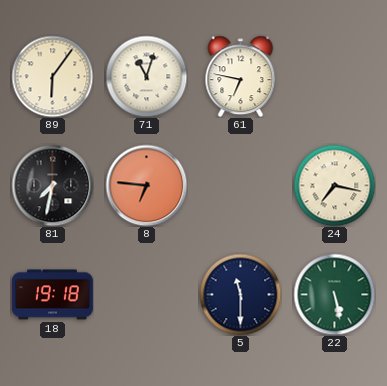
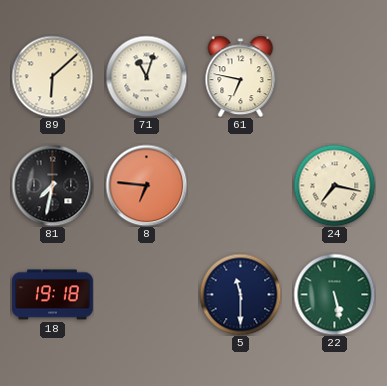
89: 6:06 -> 6:08
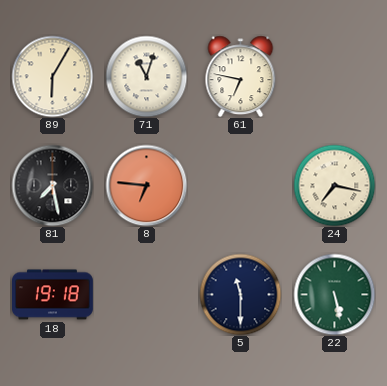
89: 6:08 -> 6:05
81: 7:32 -> 7:28
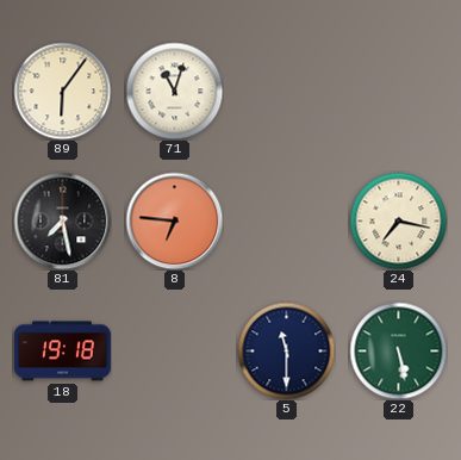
89: 6:05 -> 6:06
61: 6:47 -> none
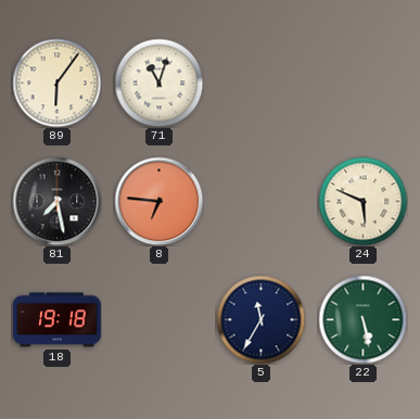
24: 7:17 -> 5:49
5: 11:30 -> 11:35
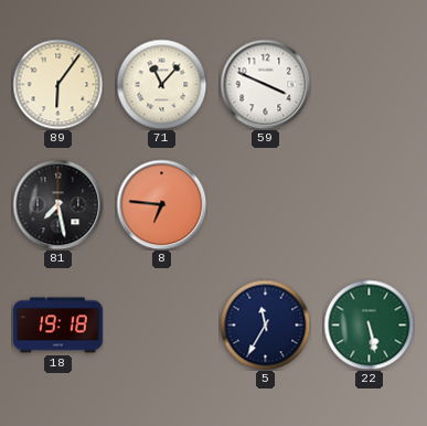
71: 11:03 -> 11:07
59: none -> 3:49
24: 5:49 -> none
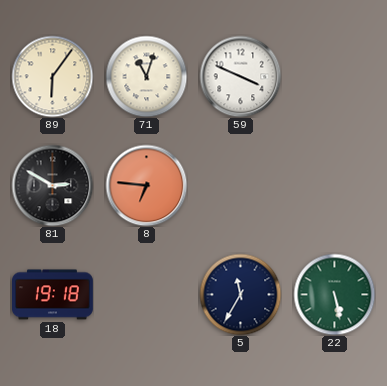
71: 11:07 -> 11:03
81: 7:28 -> 2:50
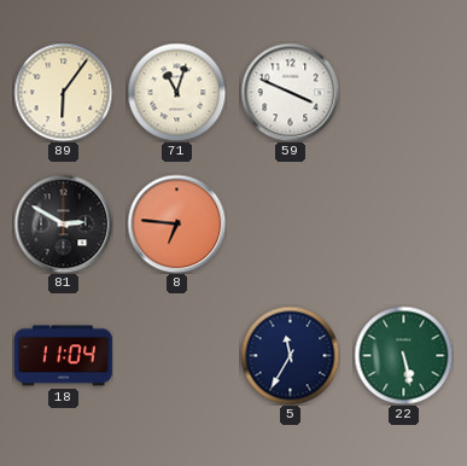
18: 19:18 -> 11:04
